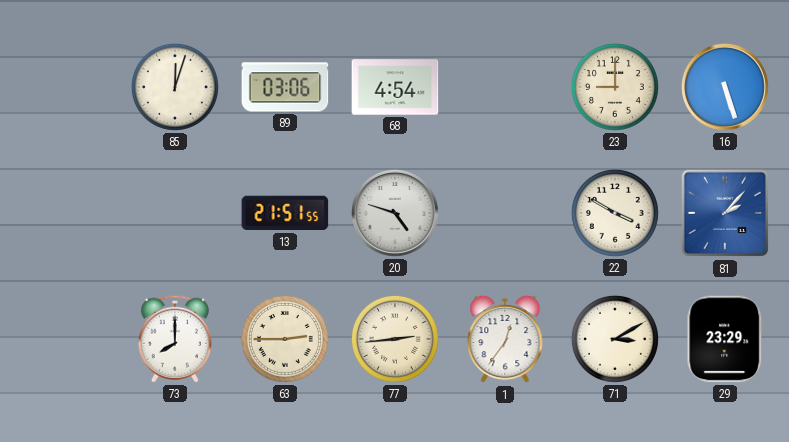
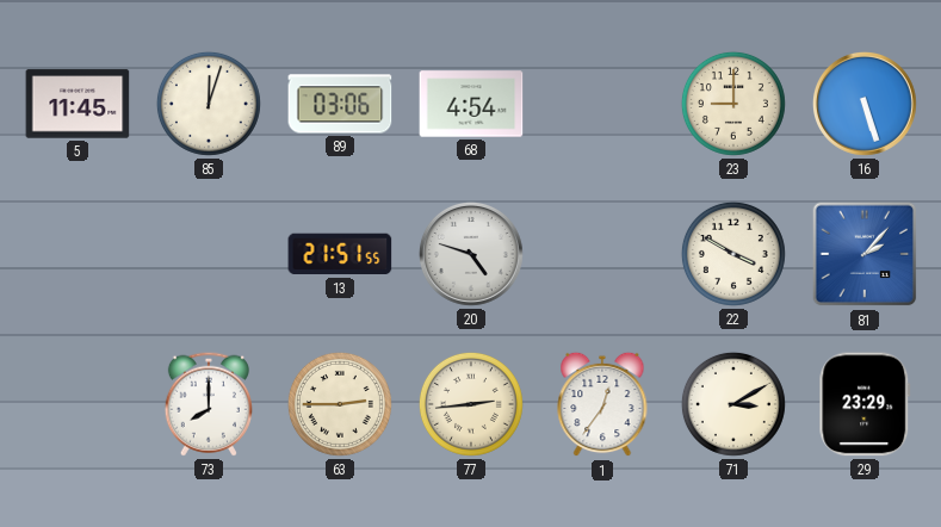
5: none -> 11:45
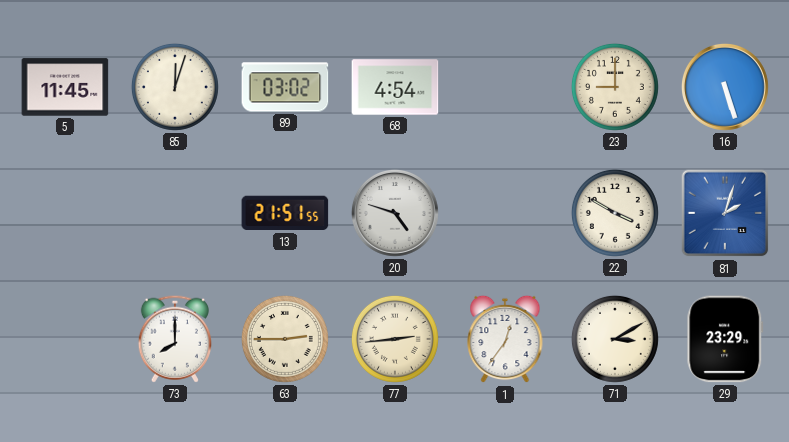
89: 03:06 -> 03:02
81: 2:07 -> 2:03
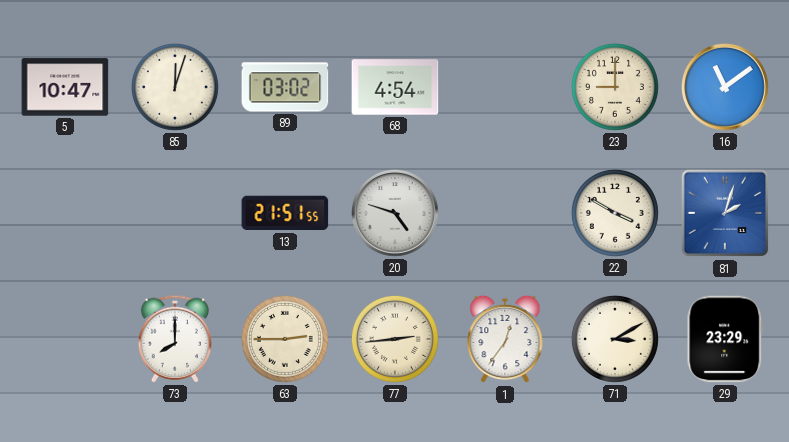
5: 11:45 -> 10:47
16: 5:27 -> 11:09
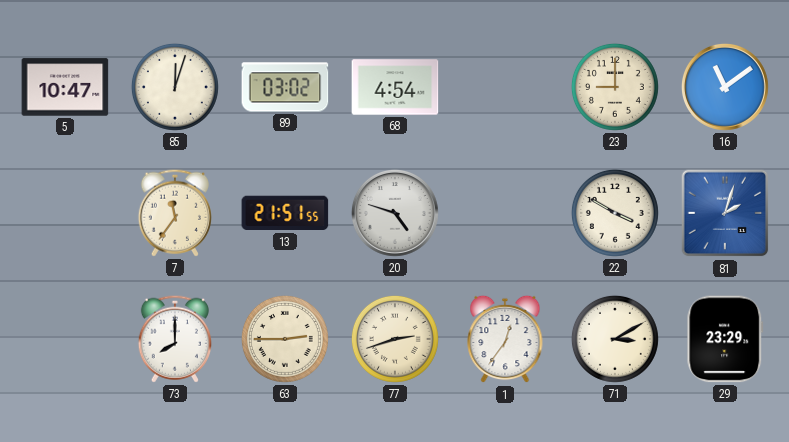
7: none -> 11:36
77: 2:44 -> 2:42
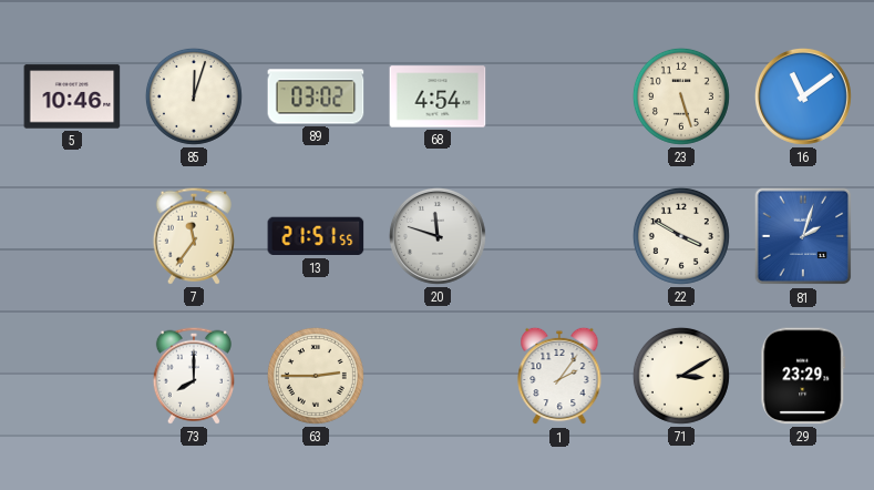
5: 10:47 -> 10:46
23: 9:00 -> 5:27
20: 4:48 -> 11:48
77: 2:42 -> none
1: 12:36 -> 2:06
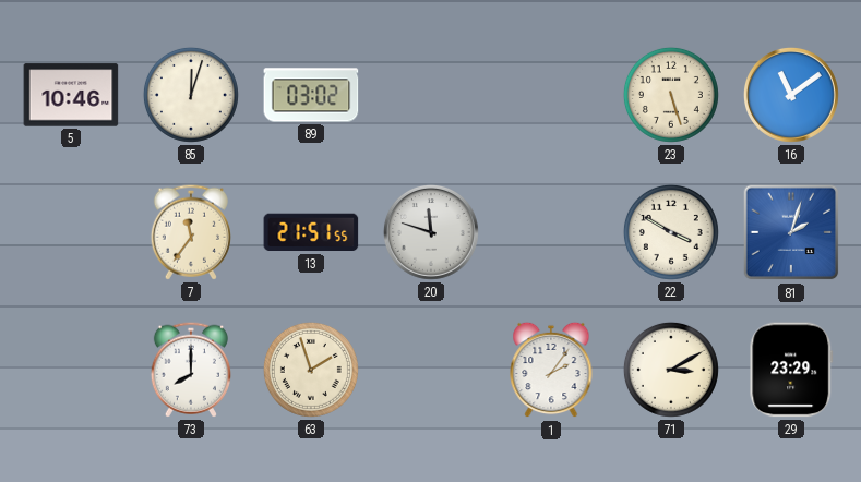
68: 4:54 -> none
63: 2:45 -> 1:57
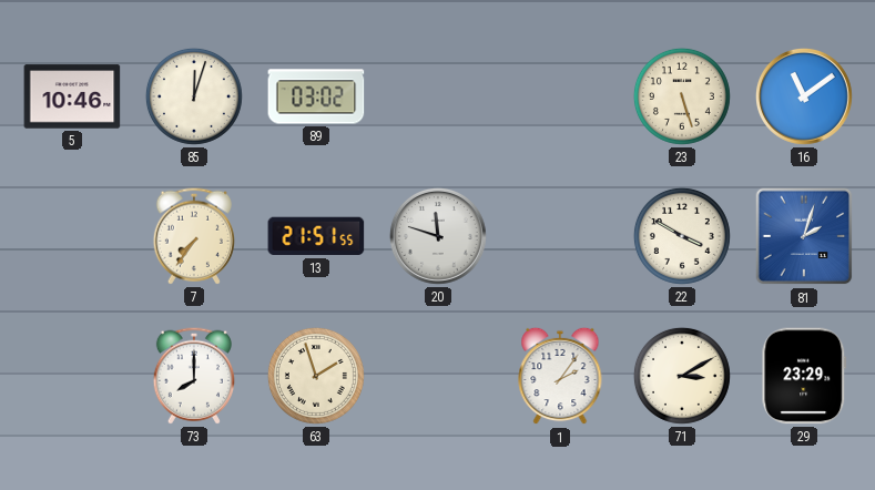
7: 11:36 -> 7:36
